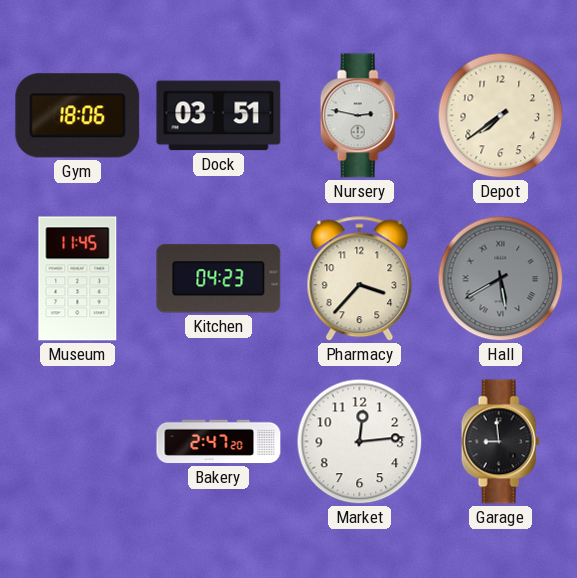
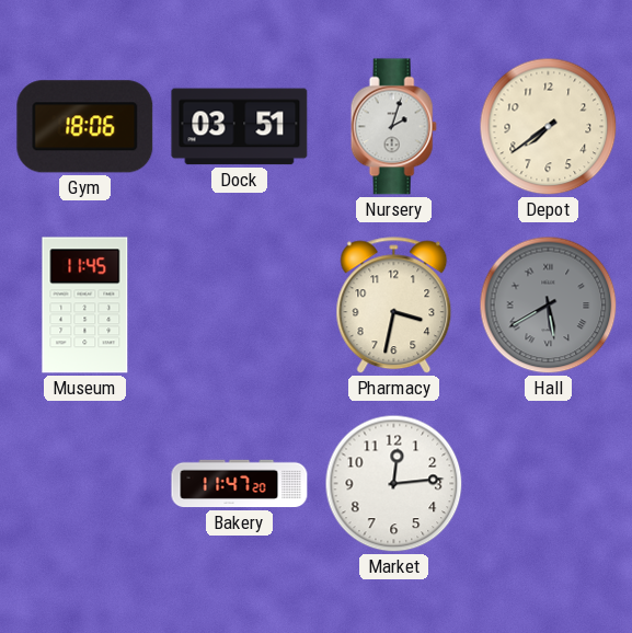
Nursery: 2:47 -> 2:03
Kitchen: 04:23 -> none
Pharmacy: 3:37 -> 3:32
Bakery: 2:47 -> 11:47
Garage: 8:59 -> none
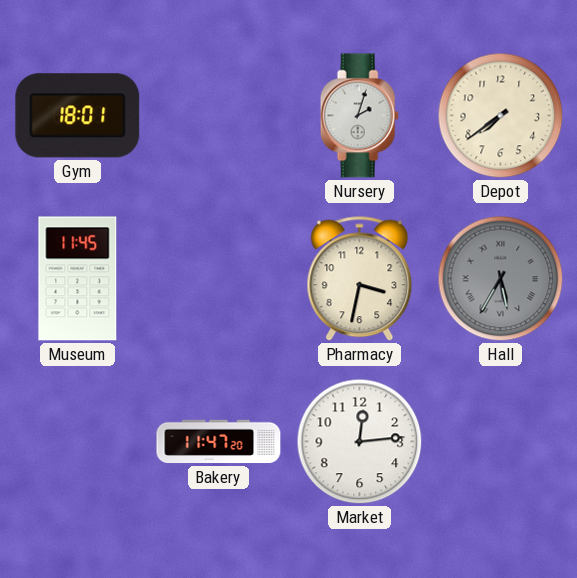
Gym: 18:06 -> 18:01
Dock: 03:51 -> none
Hall: 5:40 -> 5:35
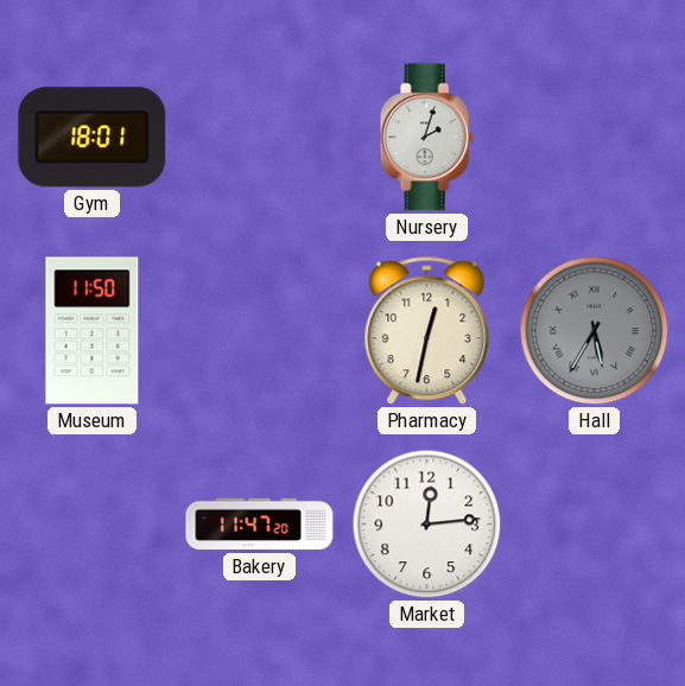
Depot: 7:39 -> none
Museum: 11:45 -> 11:50
Pharmacy: 3:32 -> 12:32
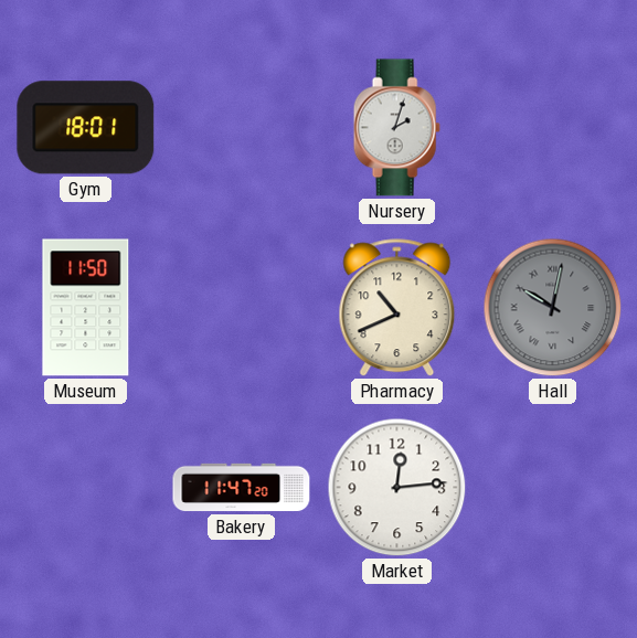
Pharmacy: 12:32 -> 10:41
Hall: 5:35 -> 10:02
